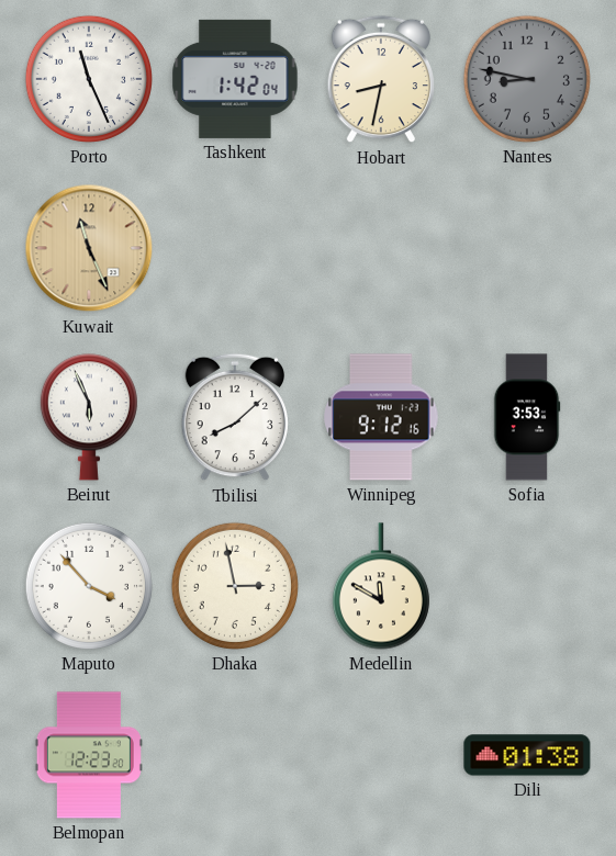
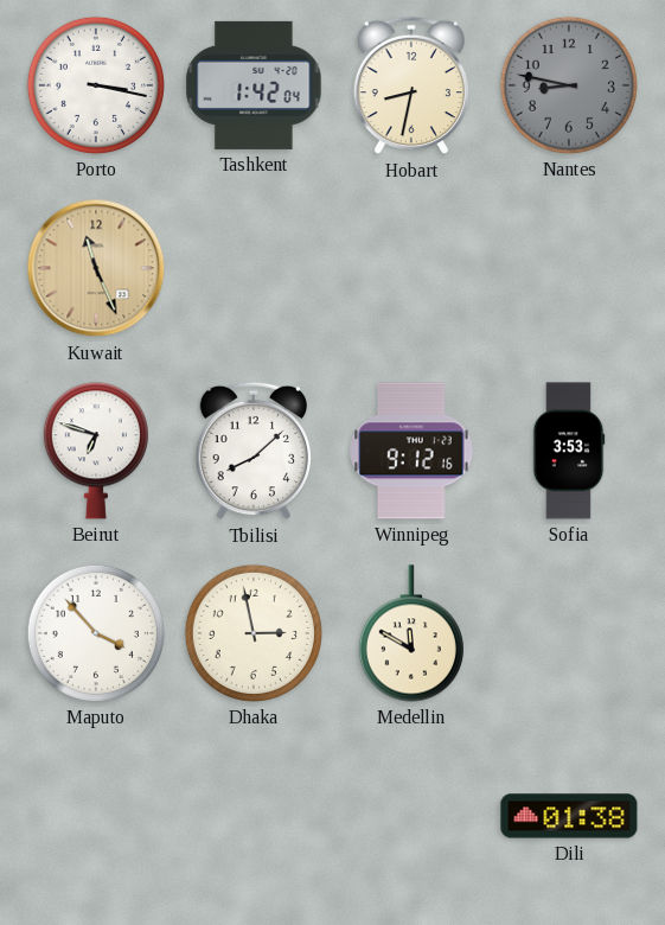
Porto: 11:26 -> 3:17
Beirut: 5:56 -> 6:48
Belmopan: 12:23 -> none
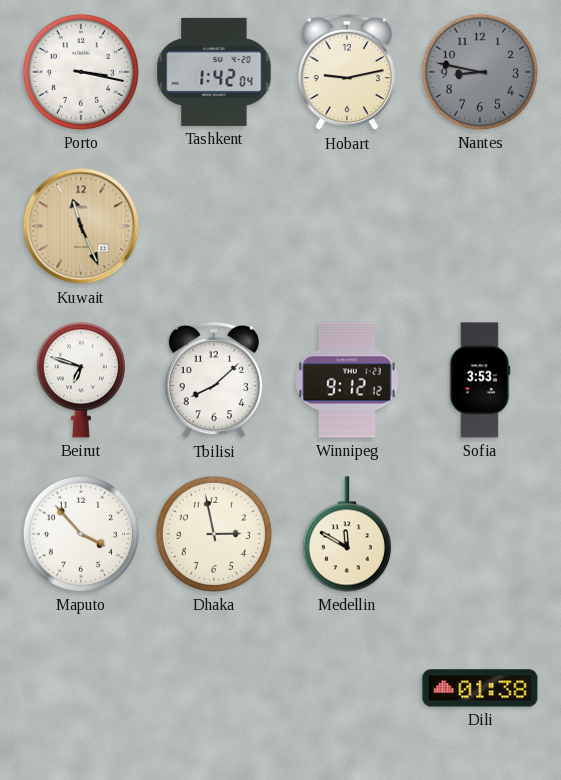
Hobart: 8:32 -> 9:13
Winnipeg: 9:12:16 -> 9:12:12
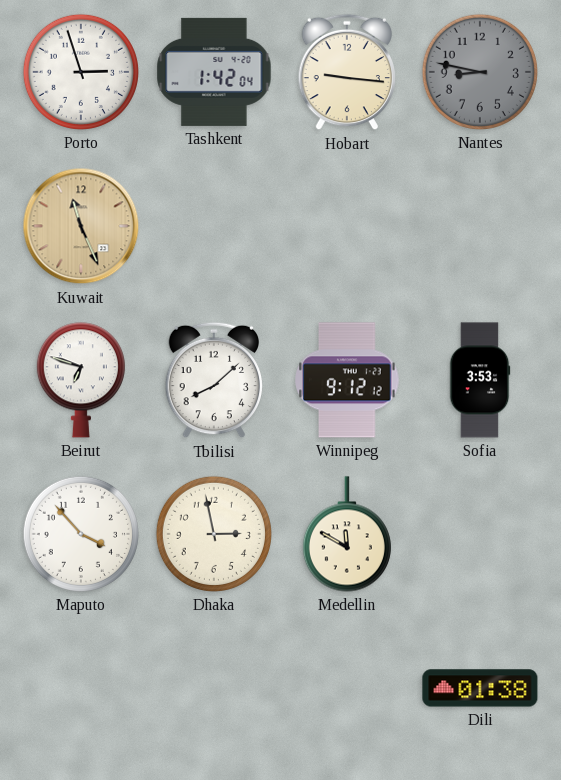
Porto: 3:17 -> 2:57
Hobart: 9:13 -> 9:16
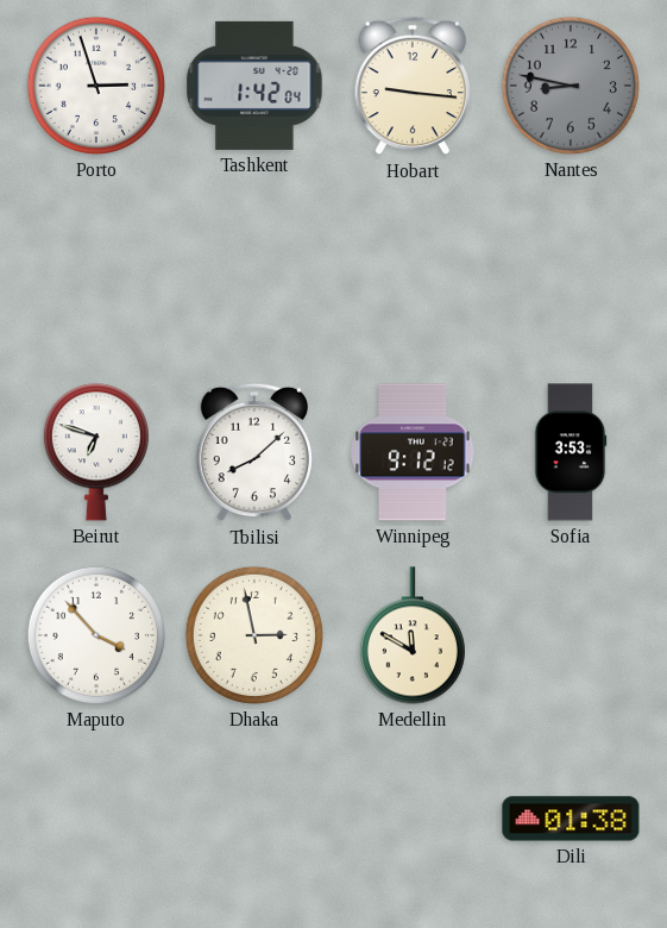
Kuwait: 11:26 -> none
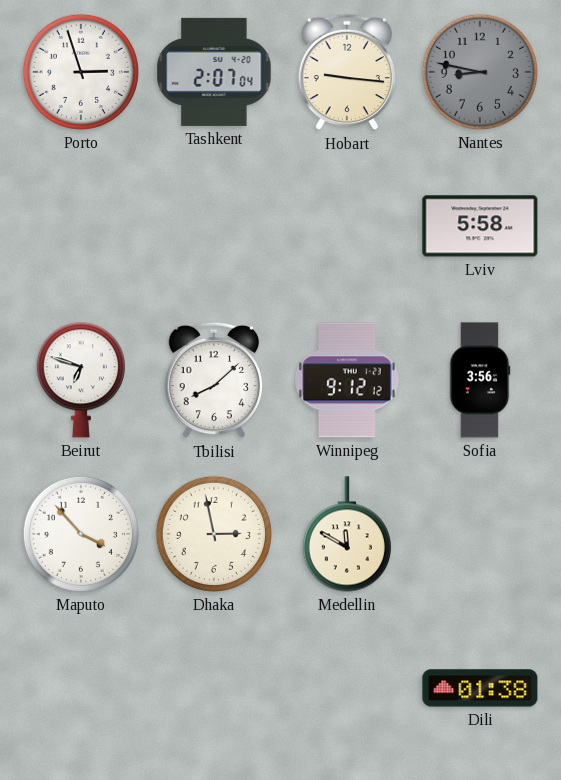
Tashkent: 1:42 -> 2:07
Lviv: none -> 5:58
Sofia: 3:53 -> 3:56
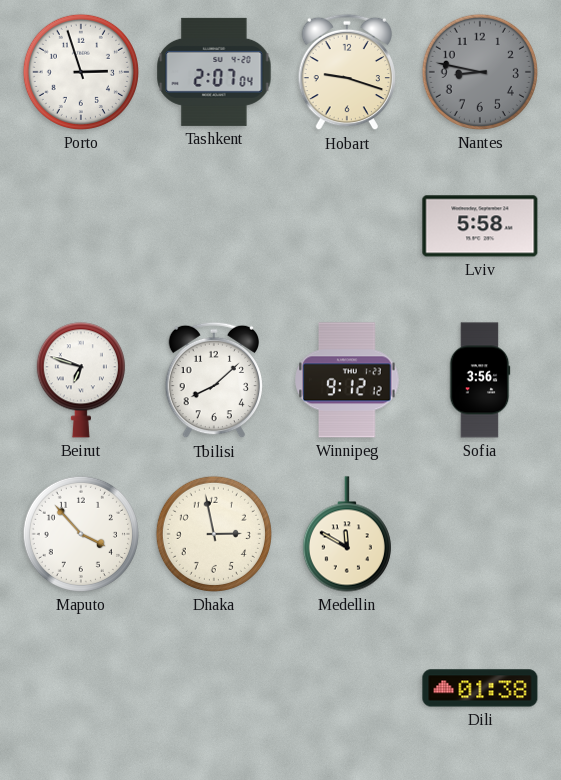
Hobart: 9:16 -> 9:18
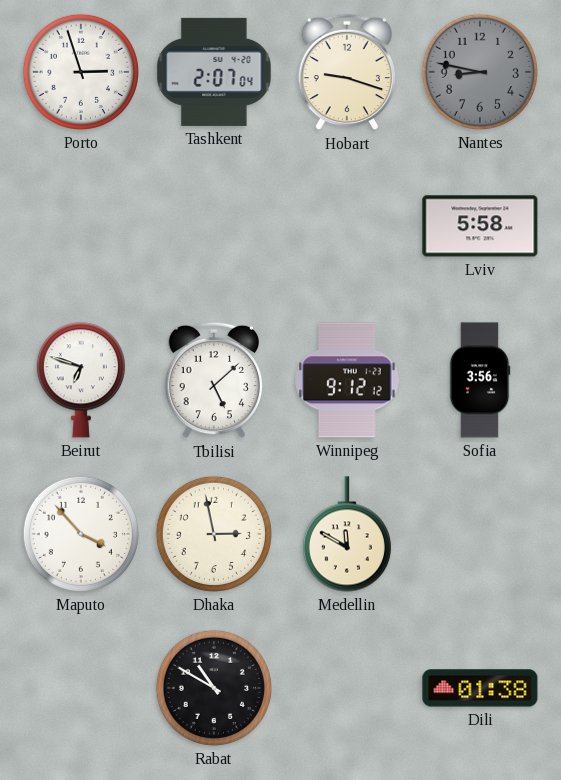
Tbilisi: 8:08 -> 5:08
Rabat: none -> 10:50
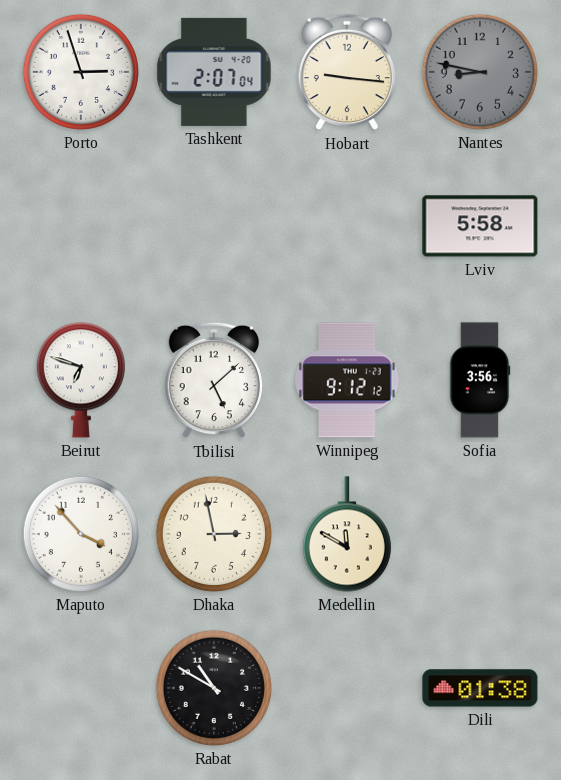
Hobart: 9:18 -> 9:16
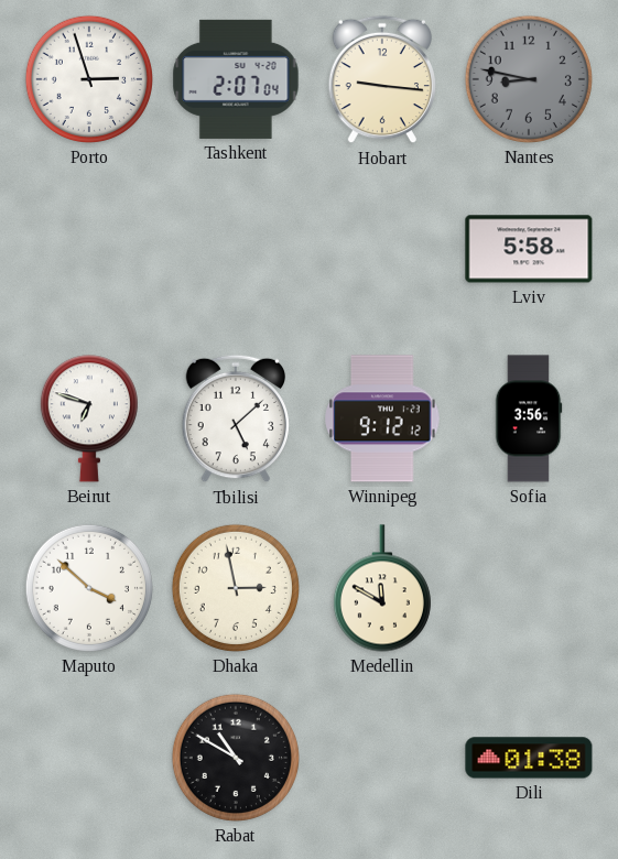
Maputo: 3:53 -> 3:52
